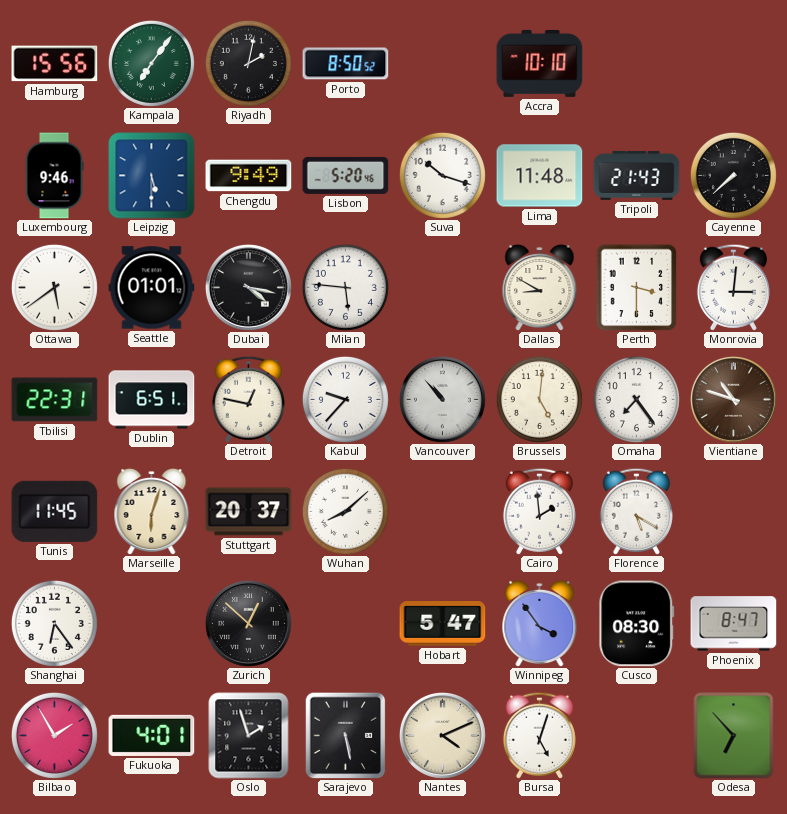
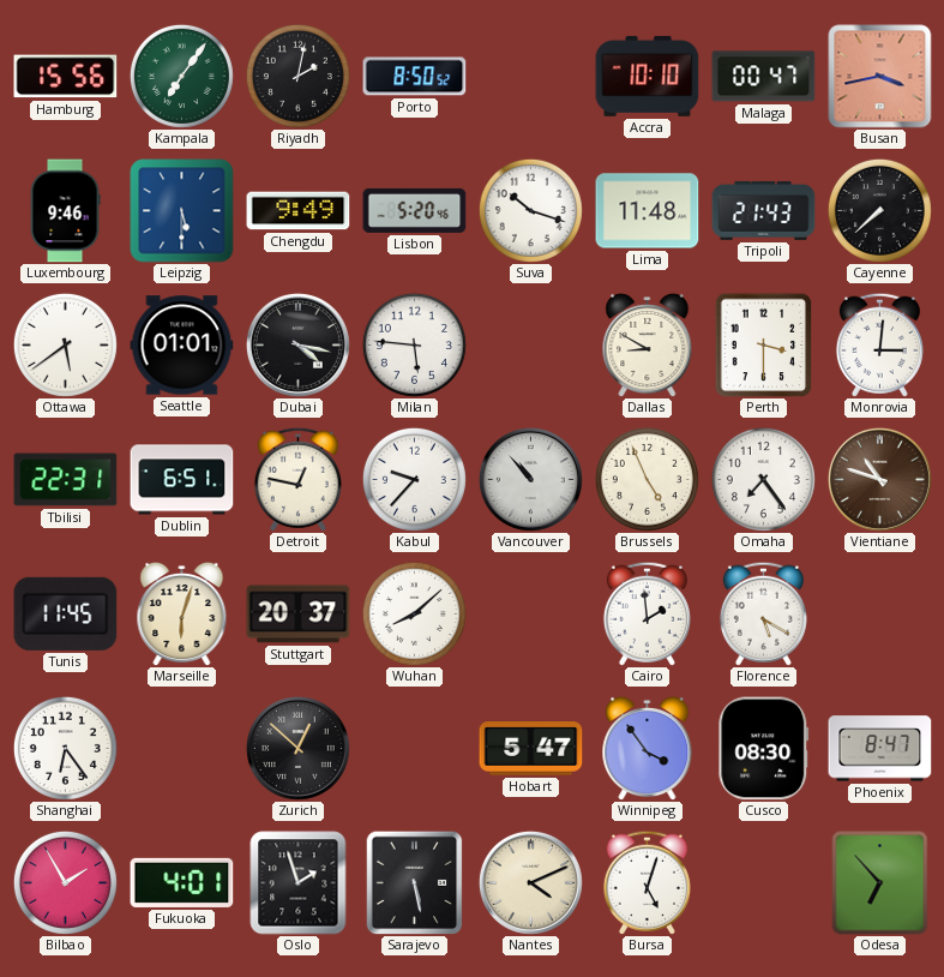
Malaga: none -> 00:47
Busan: none -> 3:43
Brussels: 5:01 -> 4:56
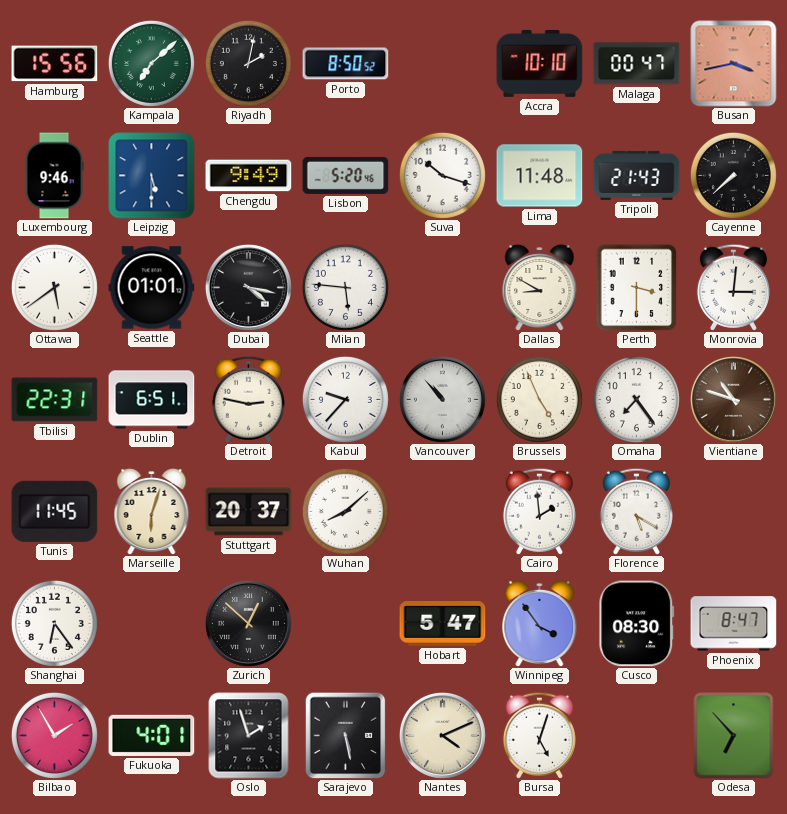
Kampala: 7:06 -> 7:08
Detroit: 12:47 -> 2:47
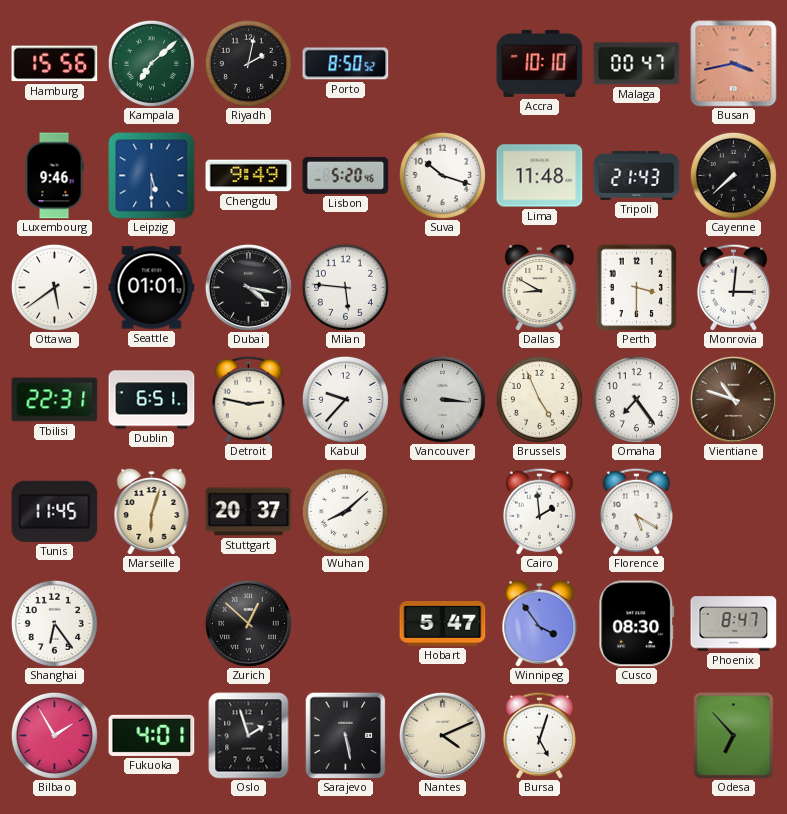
Vancouver: 10:53 -> 3:16
